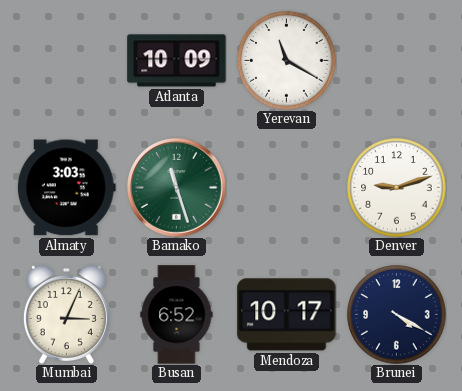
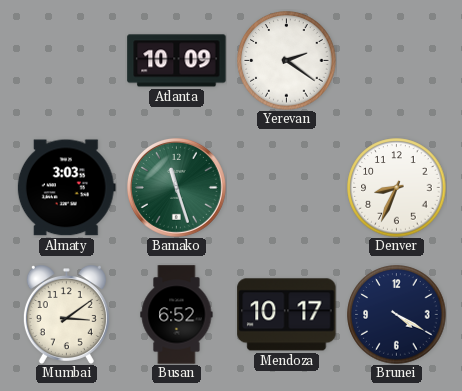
Yerevan: 11:20 -> 2:21
Denver: 9:12 -> 8:34
Mumbai: 3:04 -> 3:09
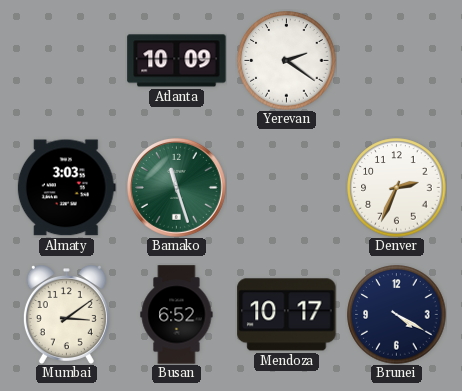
Denver: 8:34 -> 2:34
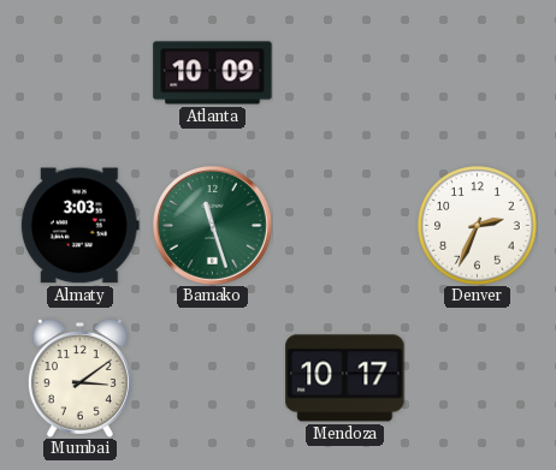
Yerevan: 2:21 -> none
Busan: 6:52 -> none
Brunei: 4:20 -> none
